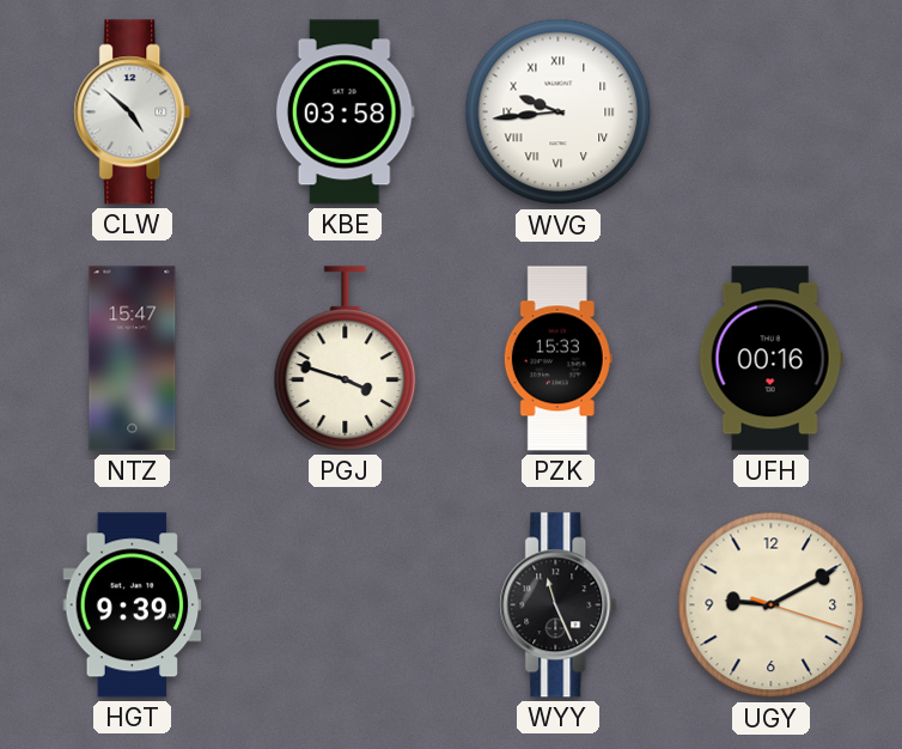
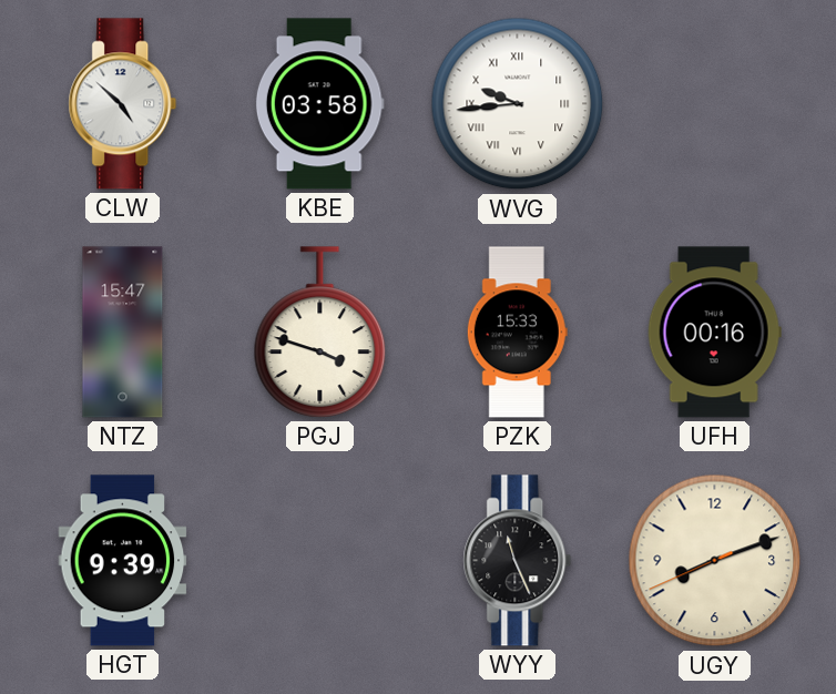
UGY: 9:10 -> 8:11
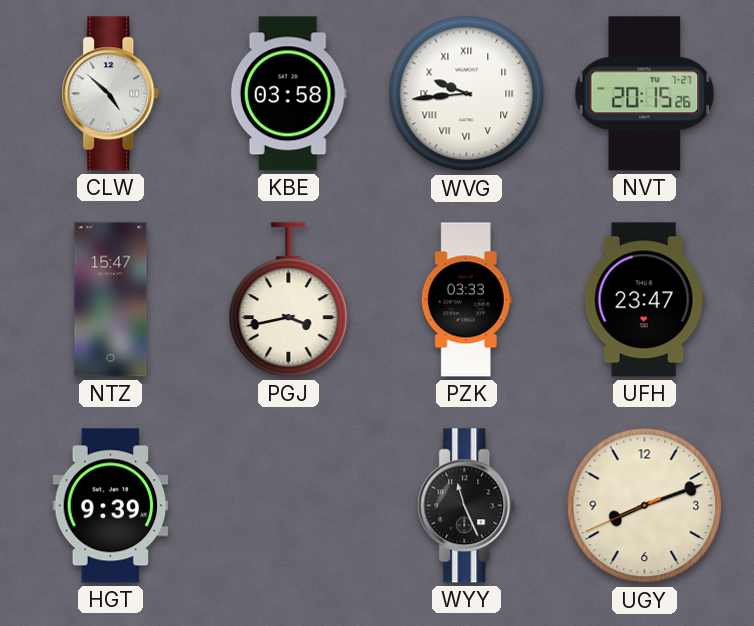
NVT: none -> 20:15
PGJ: 3:48 -> 3:43
PZK: 15:33 -> 03:33
UFH: 00:16 -> 23:47
